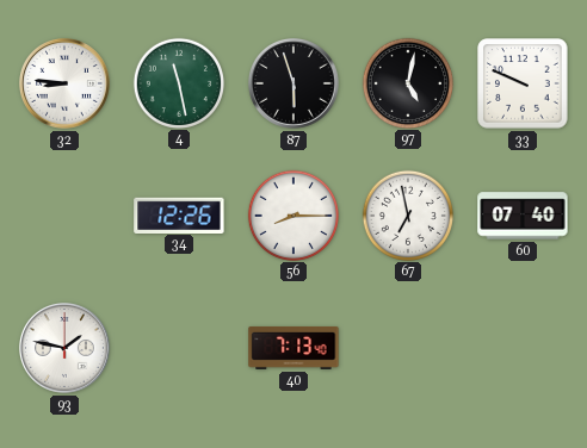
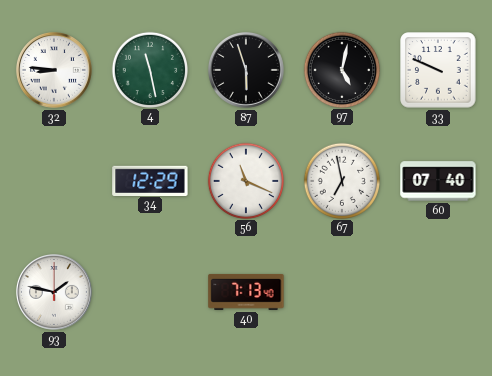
34: 12:26 -> 12:29
56: 8:15 -> 11:19
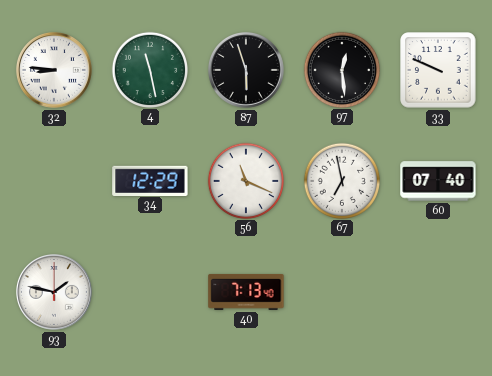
97: 5:02 -> 12:29
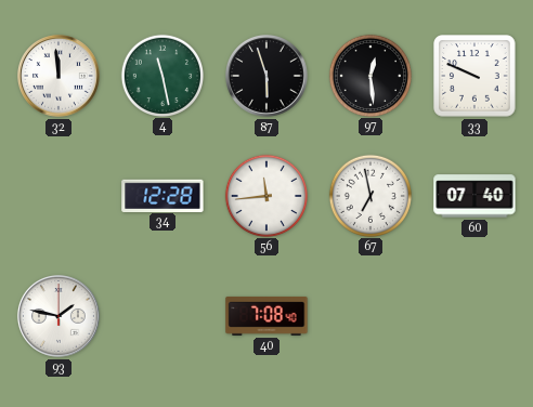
32: 8:46 -> 11:59
34: 12:29 -> 12:28
56: 11:19 -> 11:44
40: 7:13 -> 7:08
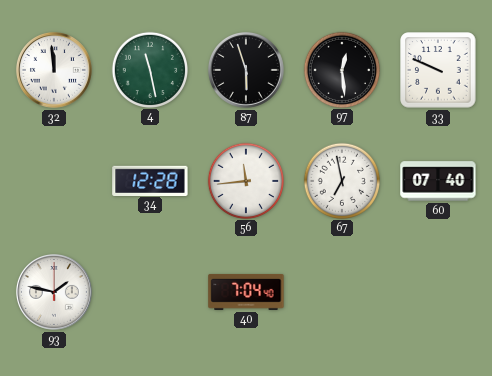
40: 7:08 -> 7:04
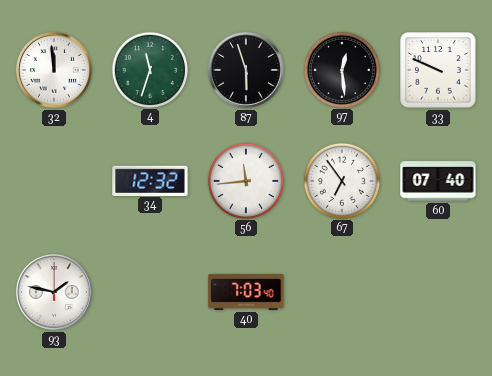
4: 11:28 -> 11:33
34: 12:28 -> 12:32
67: 6:58 -> 6:54
40: 7:04 -> 7:03
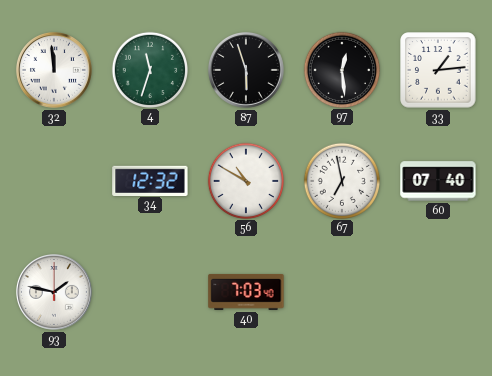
33: 9:49 -> 1:14
56: 11:44 -> 10:50
67: 6:54 -> 6:58
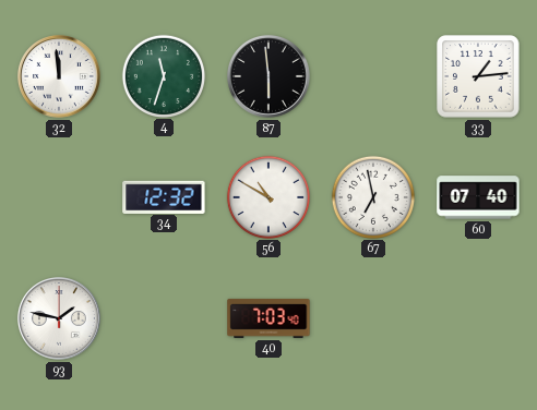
87: 5:57 -> 5:59
97: 12:29 -> none
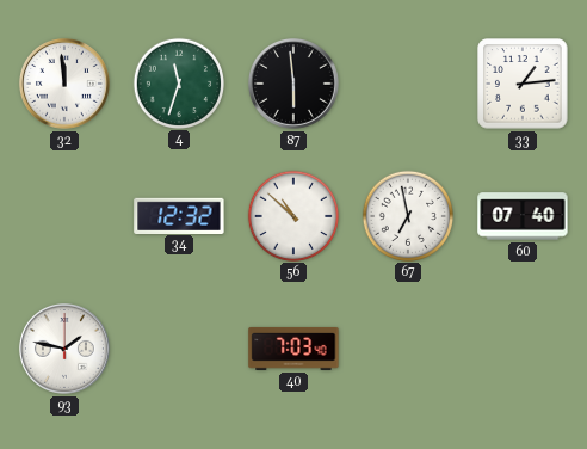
56: 10:50 -> 10:52
